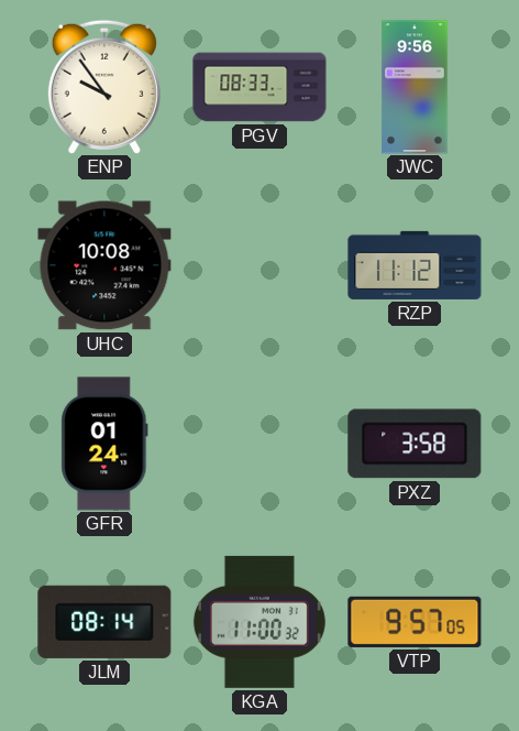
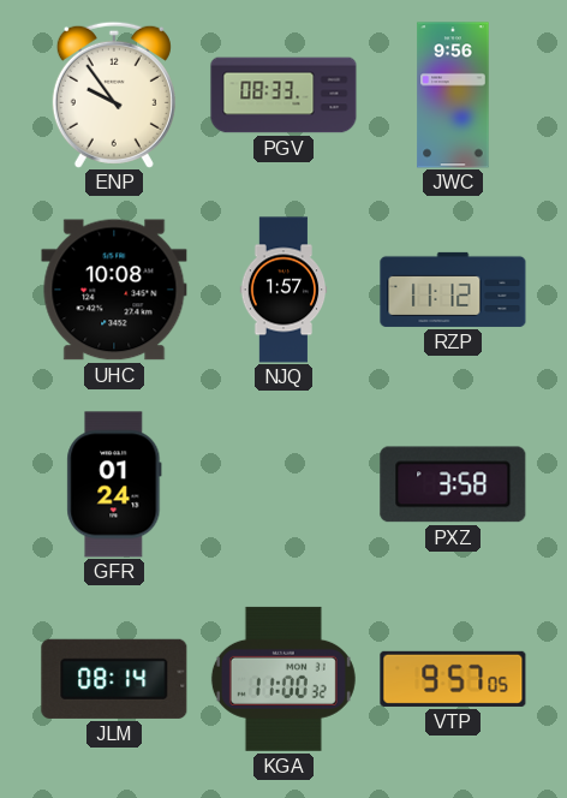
NJQ: none -> 1:57
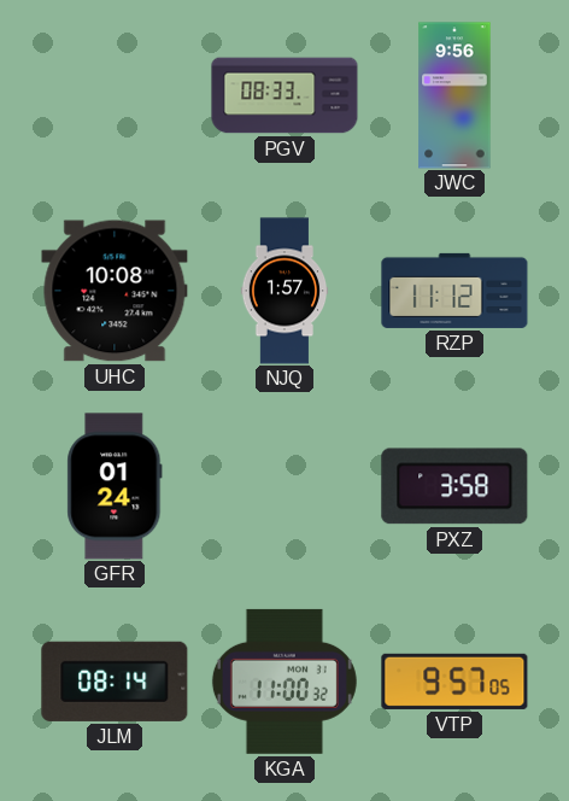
ENP: 9:54 -> none
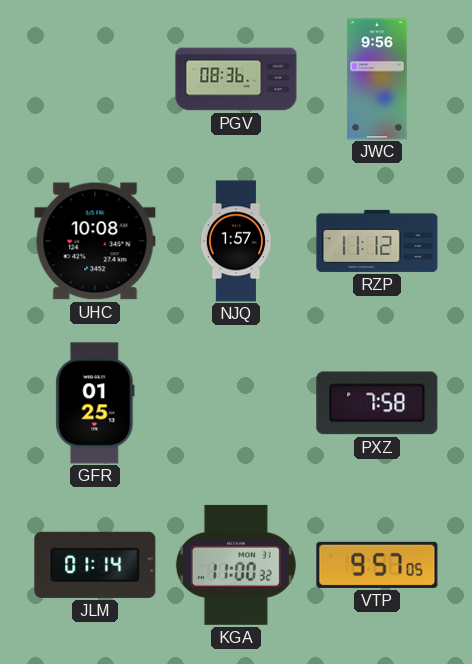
PGV: 08:33 -> 08:36
GFR: 01:24 -> 01:25
PXZ: 3:58 -> 7:58
JLM: 08:14 -> 01:14
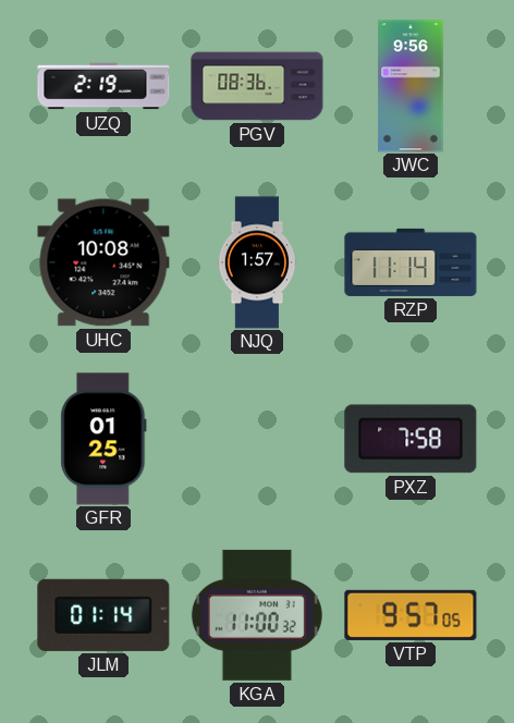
UZQ: none -> 2:19
RZP: 11:12 -> 11:14
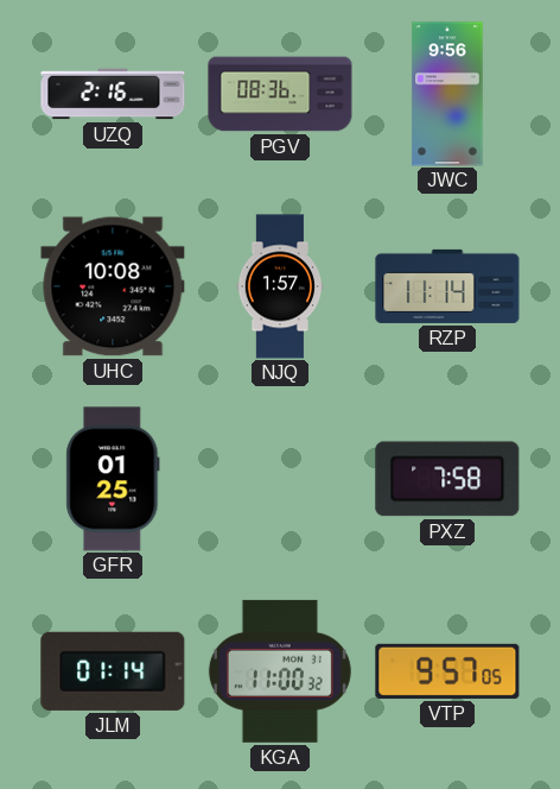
UZQ: 2:19 -> 2:16
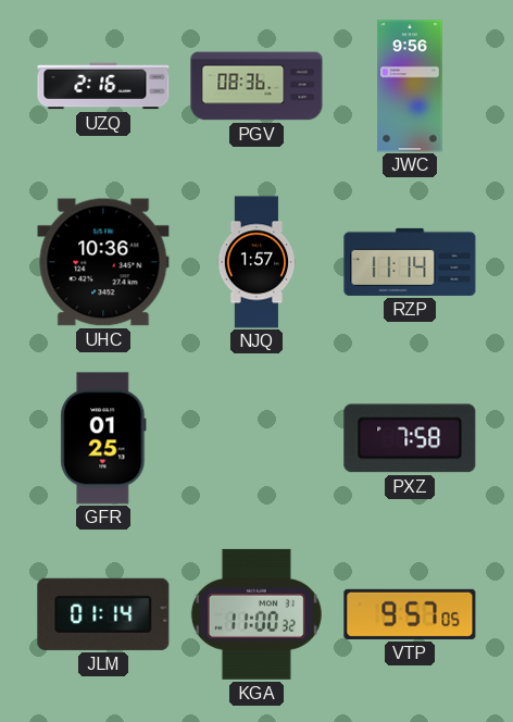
UHC: 10:08 -> 10:36
